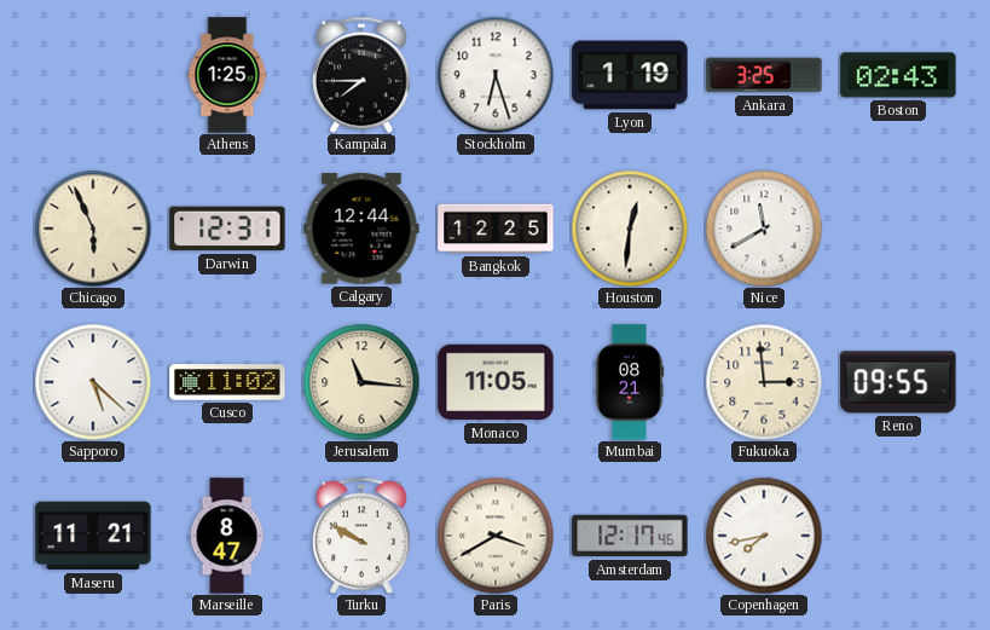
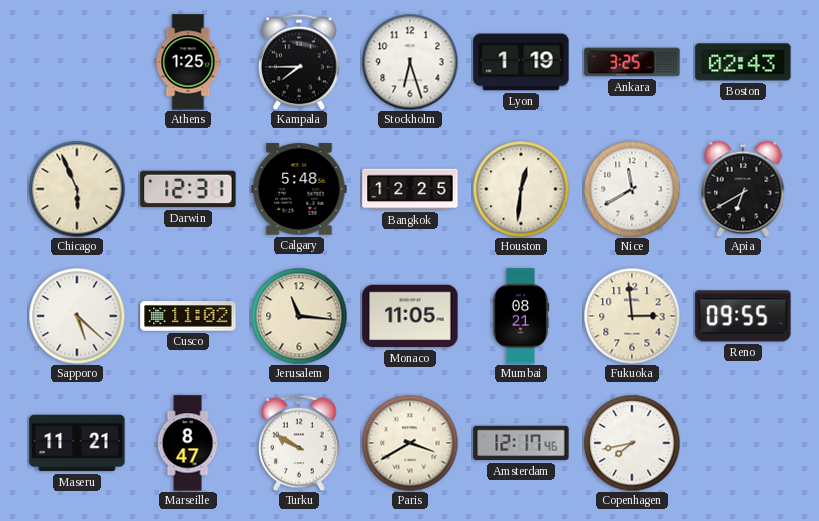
Calgary: 12:44 -> 5:48
Apia: none -> 6:40
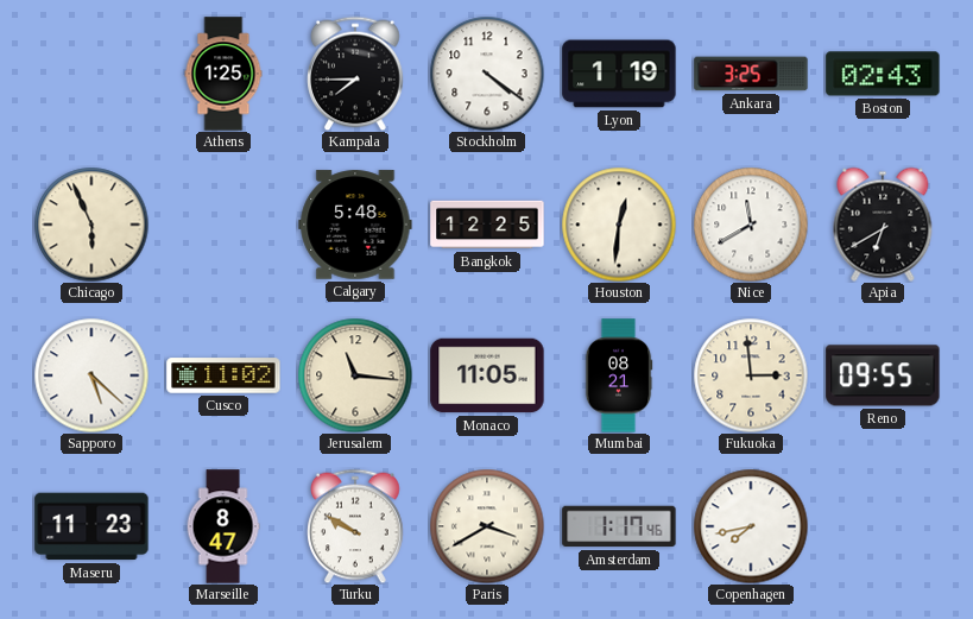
Stockholm: 6:27 -> 4:21
Darwin: 12:31 -> none
Maseru: 11:21 -> 11:23
Amsterdam: 12:17 -> 1:17
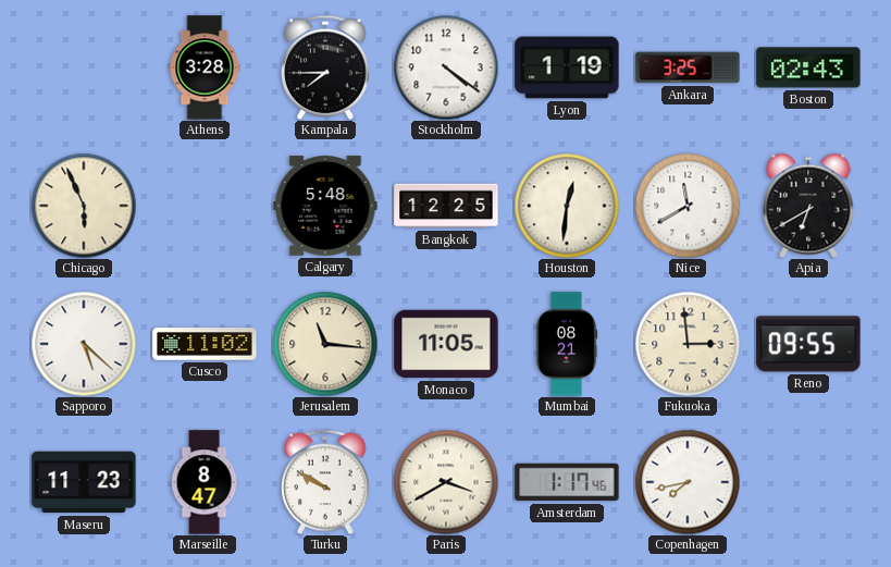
Athens: 1:25 -> 3:28
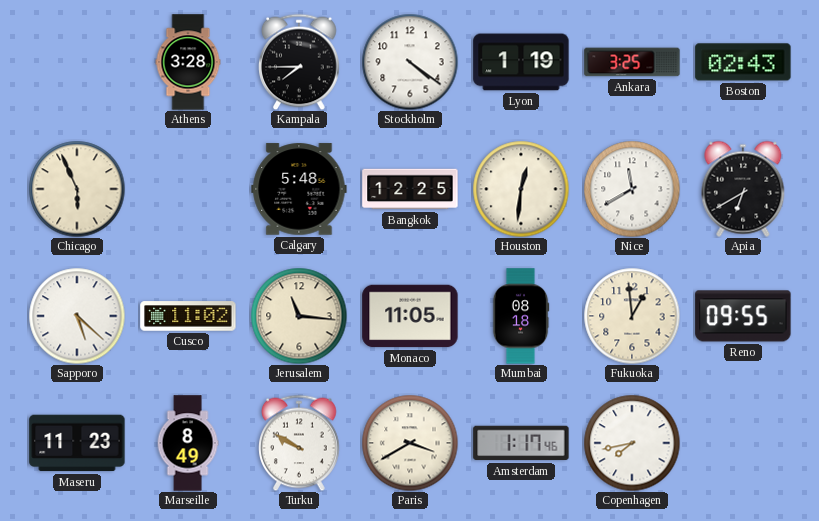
Mumbai: 08:21 -> 08:18
Fukuoka: 2:59 -> 12:59
Marseille: 8:47 -> 8:49
